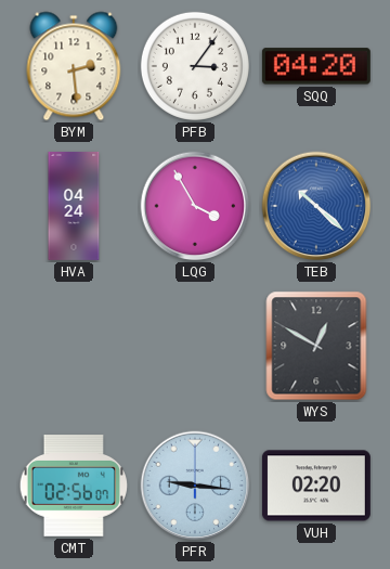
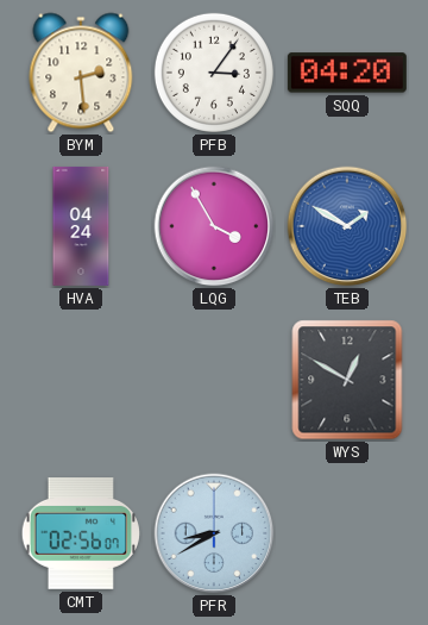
TEB: 10:22 -> 1:50
PFR: 9:16 -> 8:40
VUH: 02:20 -> none
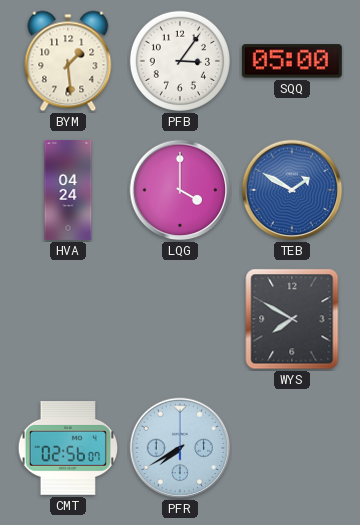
BYM: 2:29 -> 1:29
SQQ: 04:20 -> 05:00
LQG: 3:55 -> 4:00
WYS: 12:50 -> 7:50
PFR: 8:40 -> 7:40
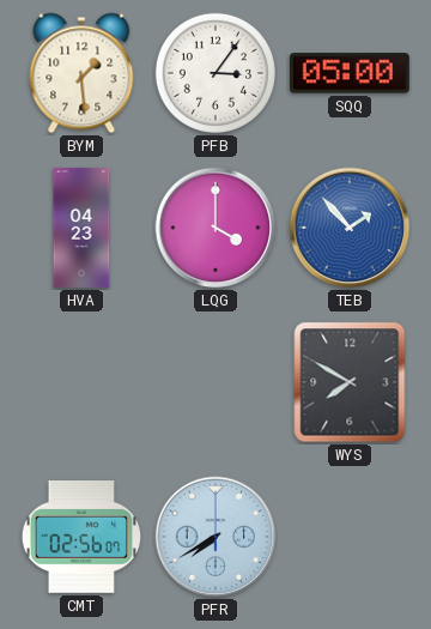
HVA: 04:24 -> 04:23
TEB: 1:50 -> 1:53
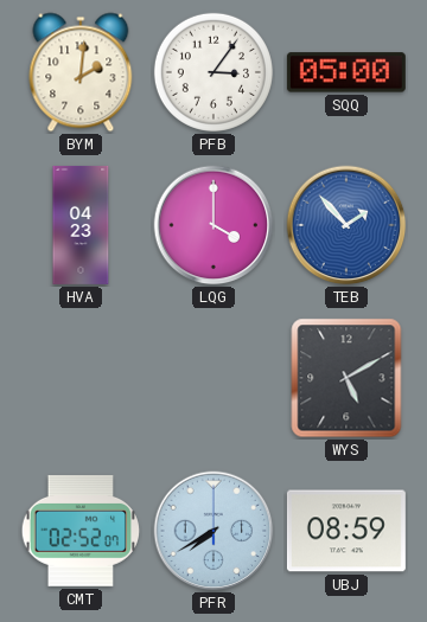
BYM: 1:29 -> 2:01
WYS: 7:50 -> 5:10
CMT: 02:56 -> 02:52
UBJ: none -> 08:59
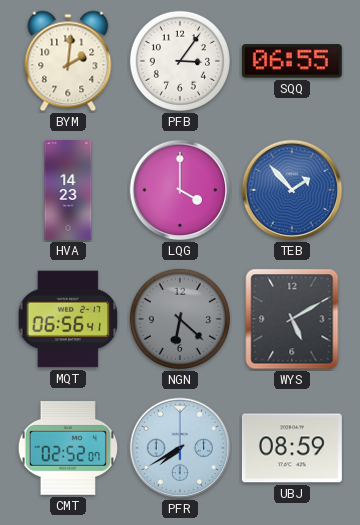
SQQ: 05:00 -> 06:55
HVA: 04:23 -> 14:23
MQT: none -> 06:56
NGN: none -> 6:22
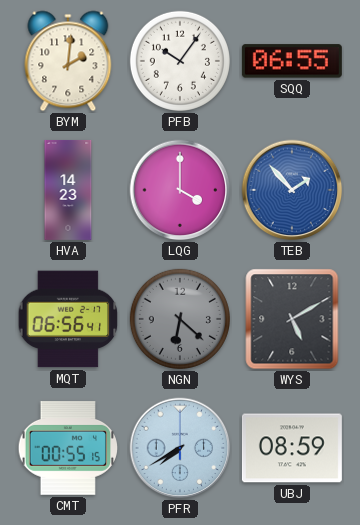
PFB: 3:06 -> 10:06
CMT: 02:52 -> 00:55
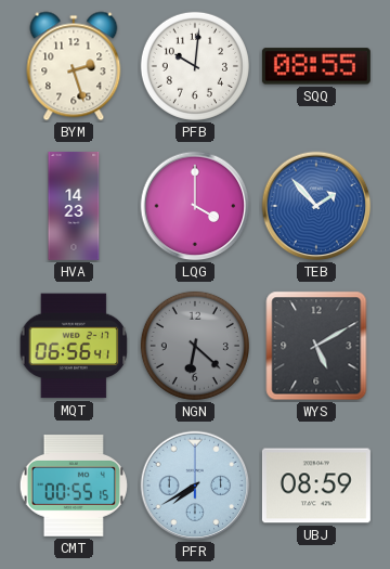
BYM: 2:01 -> 2:27
PFB: 10:06 -> 10:01
SQQ: 06:55 -> 08:55
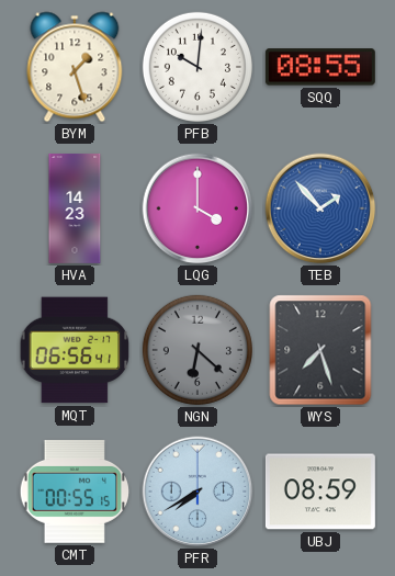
BYM: 2:27 -> 1:27
WYS: 5:10 -> 7:27
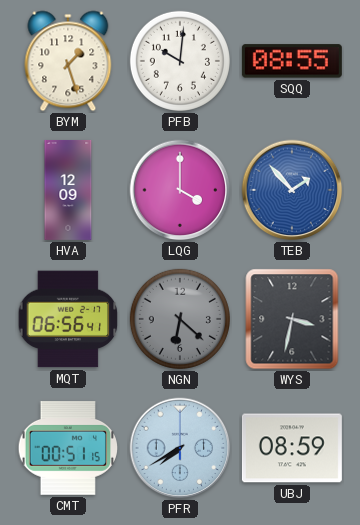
HVA: 14:23 -> 12:09
WYS: 7:27 -> 3:32
CMT: 00:55 -> 00:51
